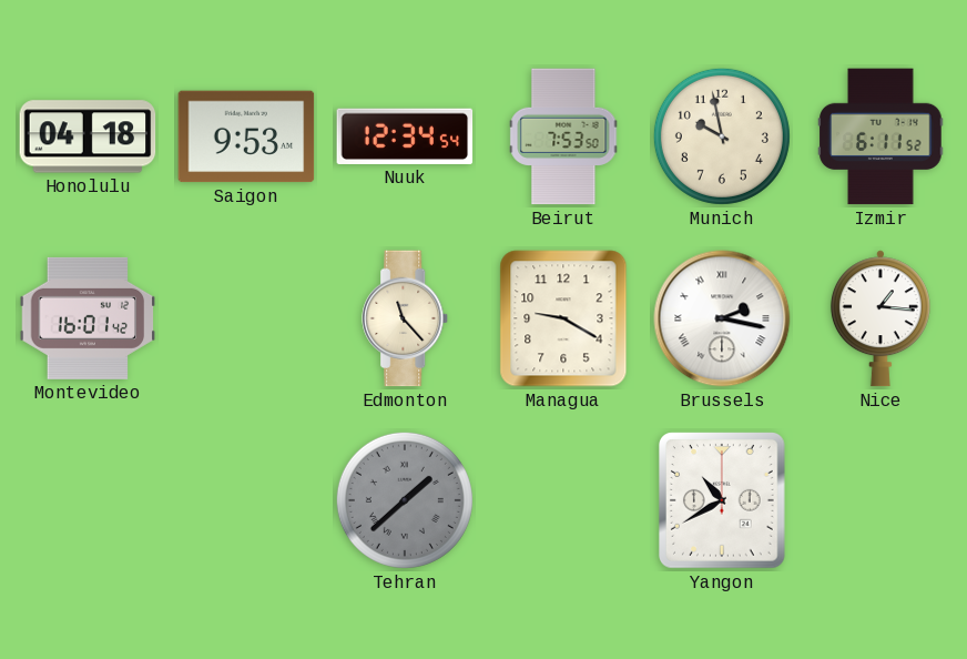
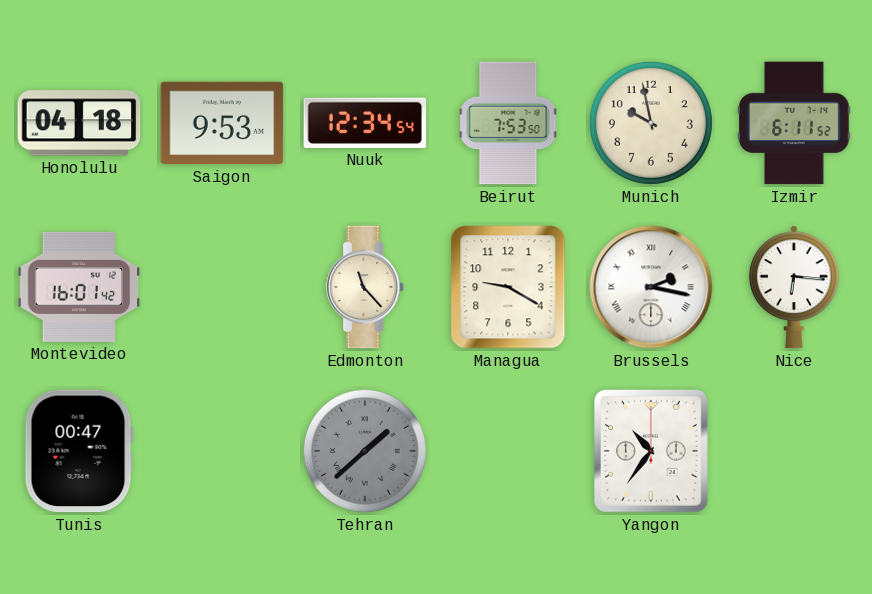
Nice: 1:16 -> 6:16
Tunis: none -> 00:47
Yangon: 10:40 -> 10:36
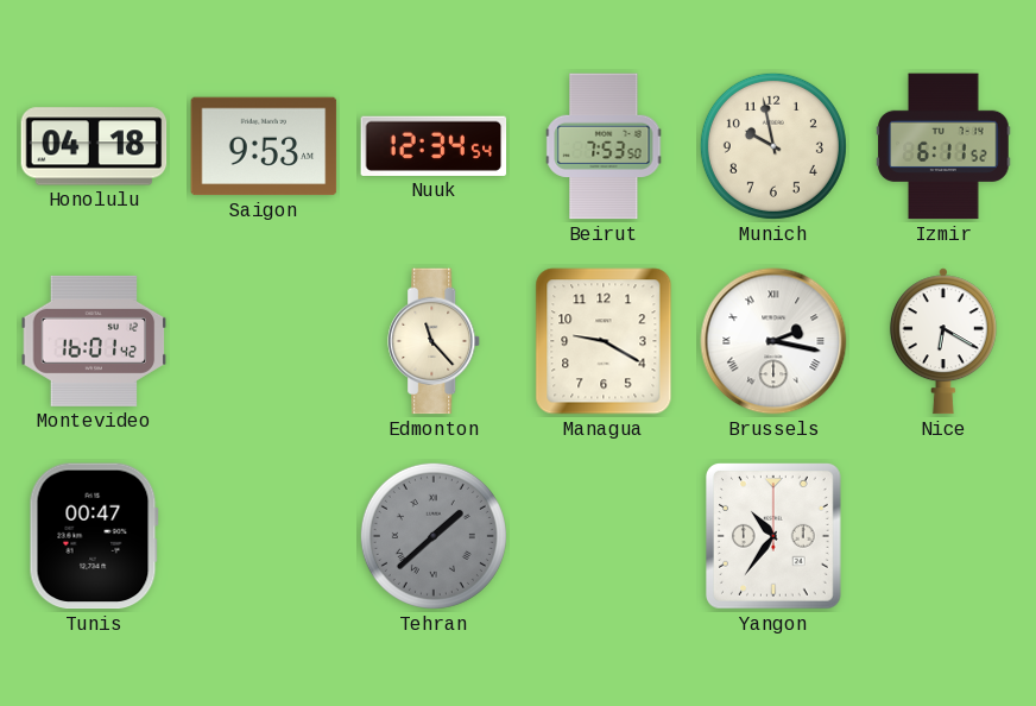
Nice: 6:16 -> 6:20
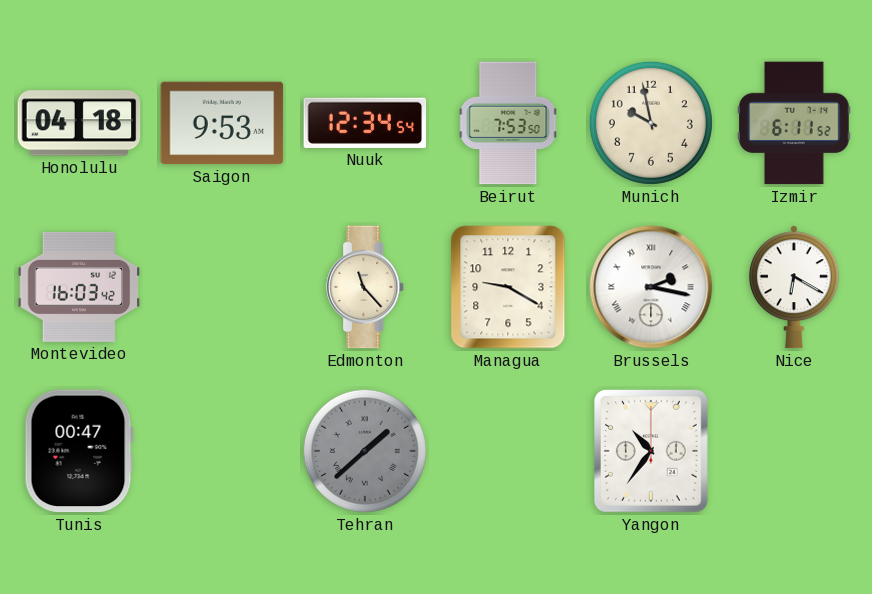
Montevideo: 16:01 -> 16:03
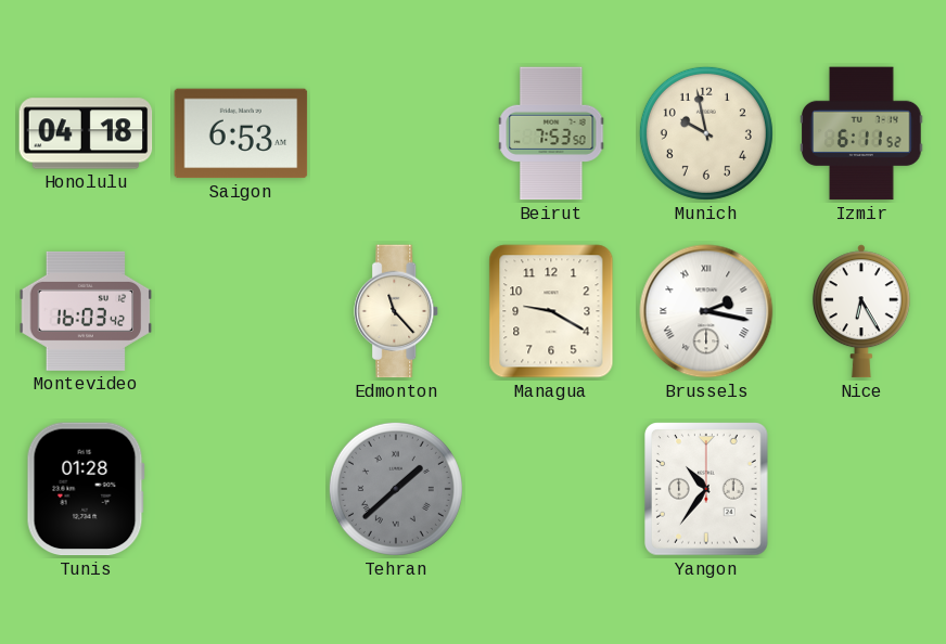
Saigon: 9:53 -> 6:53
Nuuk: 12:34 -> none
Nice: 6:20 -> 6:25
Tunis: 00:47 -> 01:28
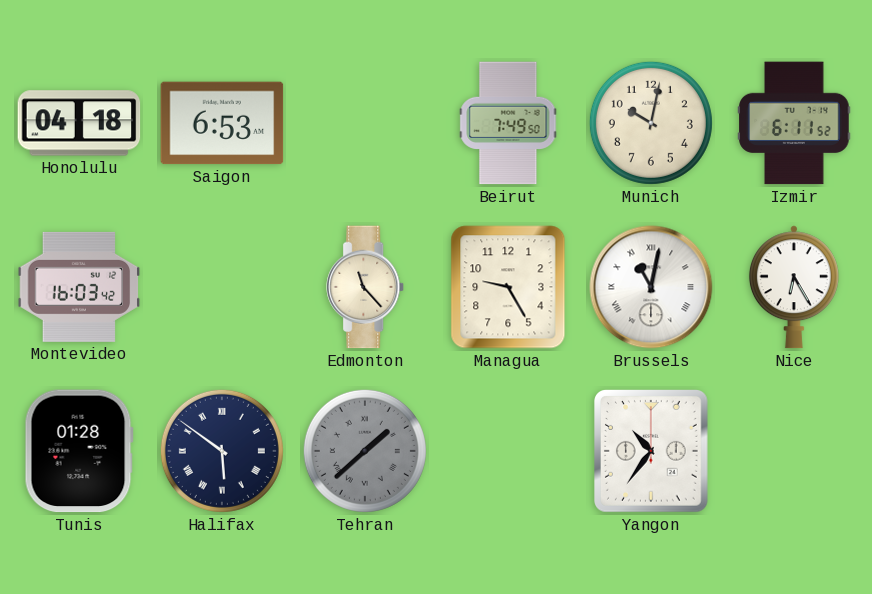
Beirut: 7:53 -> 7:49
Munich: 9:58 -> 10:02
Managua: 9:20 -> 9:25
Brussels: 2:17 -> 11:02
Halifax: none -> 5:51
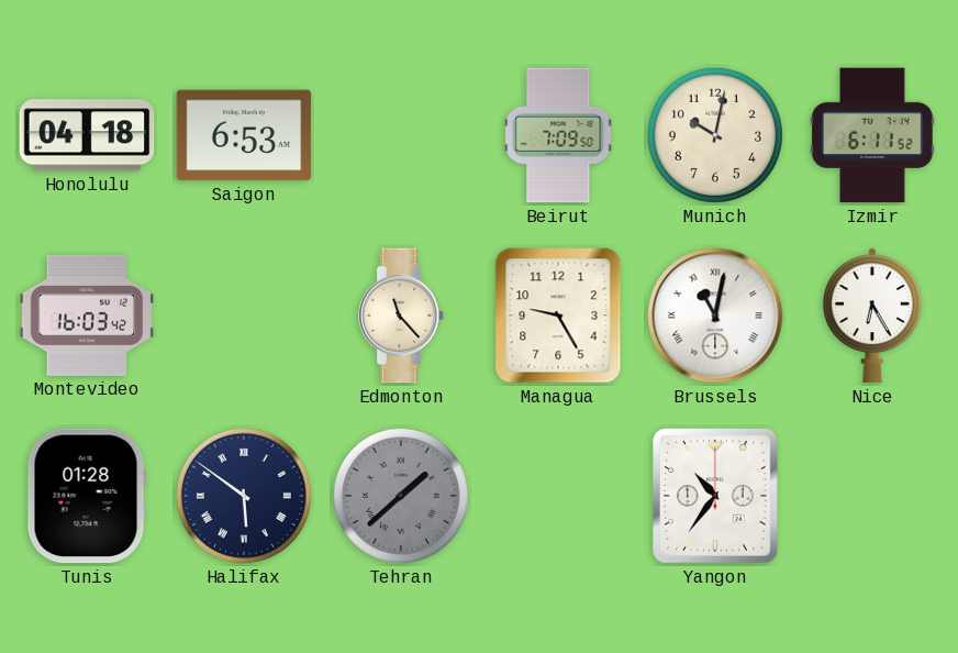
Beirut: 7:49 -> 7:09
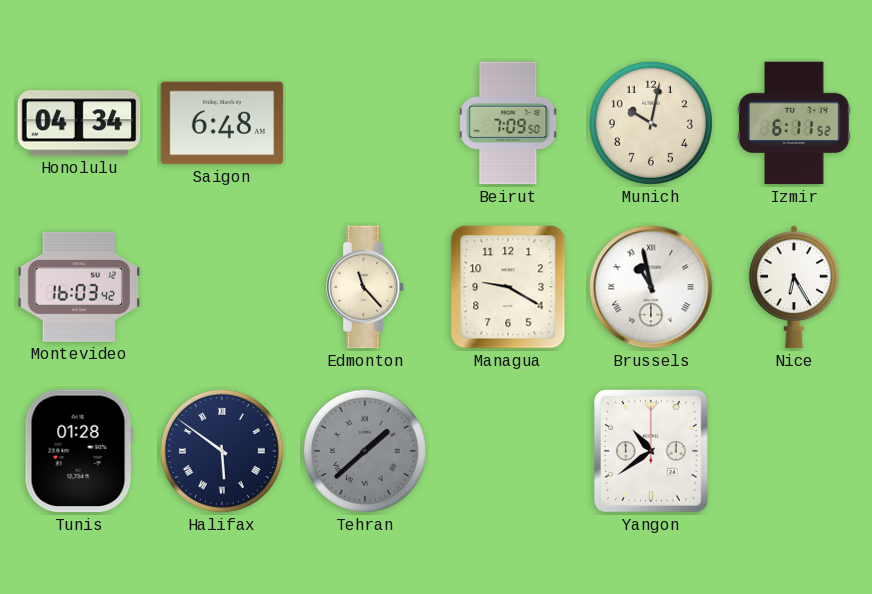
Honolulu: 04:18 -> 04:34
Saigon: 6:53 -> 6:48
Managua: 9:25 -> 9:20
Brussels: 11:02 -> 10:58
Yangon: 10:36 -> 10:39
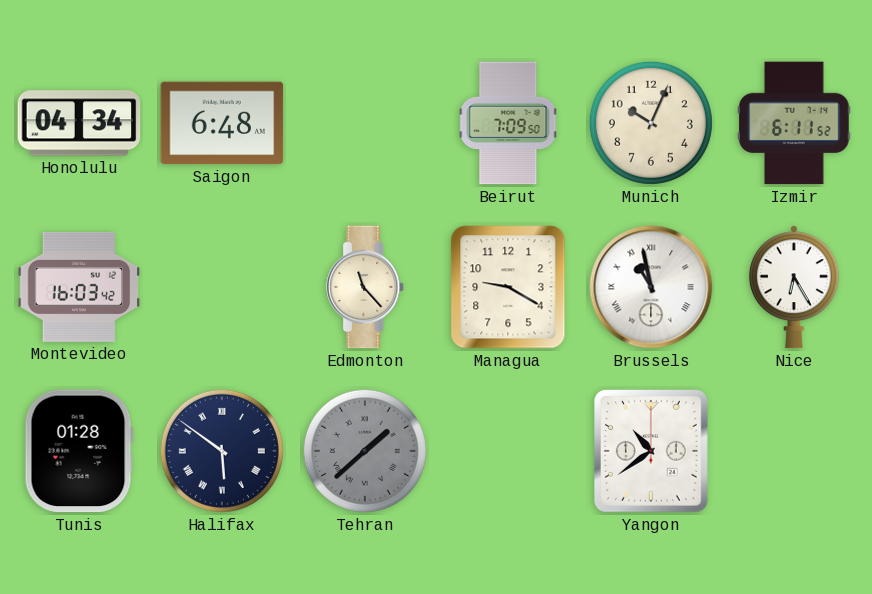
Munich: 10:02 -> 10:04
